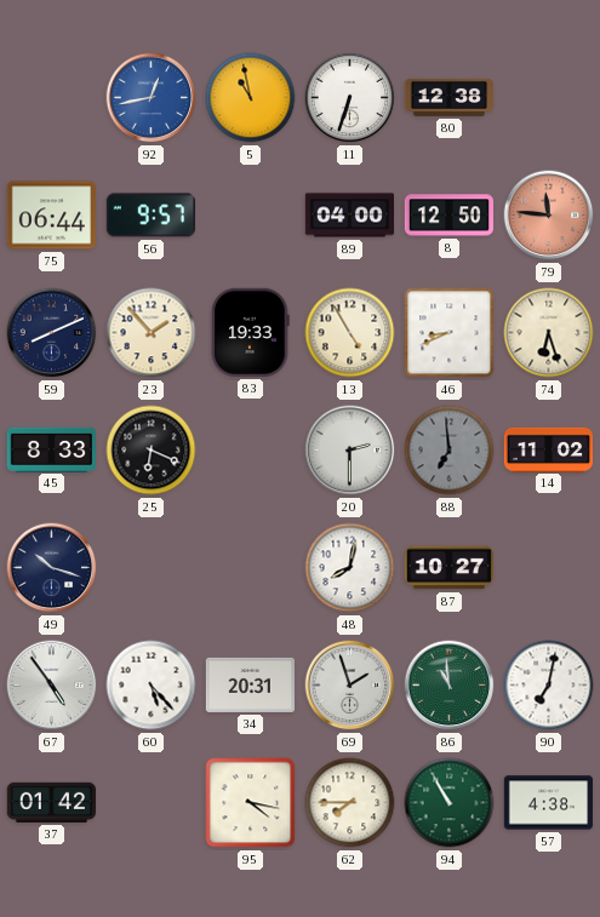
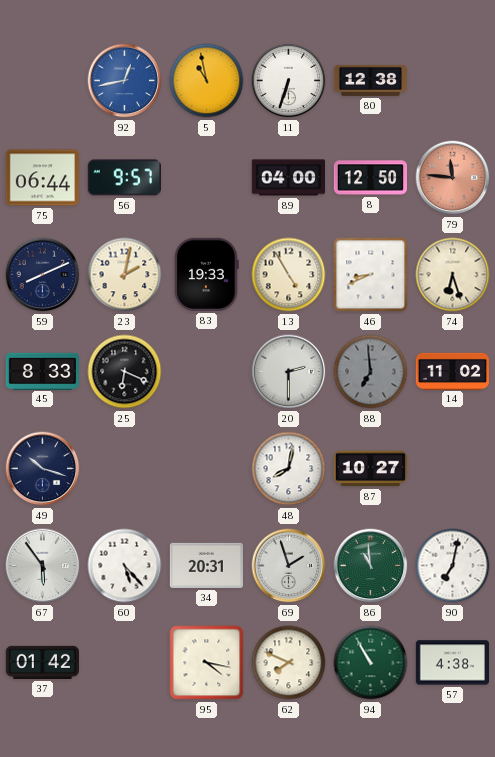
23: 1:53 -> 2:02
67: 4:54 -> 5:54
62: 7:45 -> 7:49
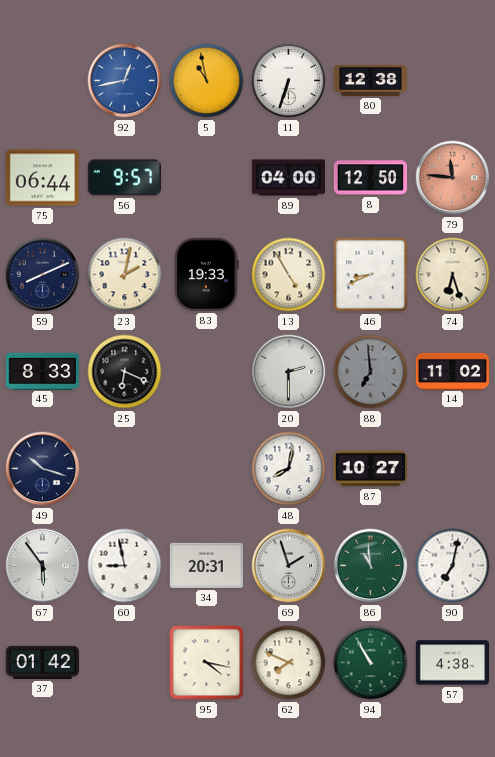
60: 5:23 -> 8:58
